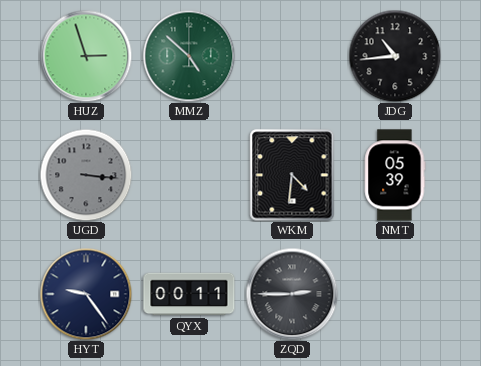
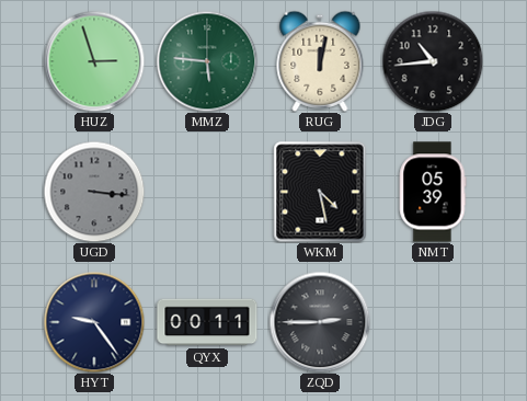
MMZ: 4:52 -> 5:46
RUG: none -> 12:02
WKM: 4:31 -> 4:28
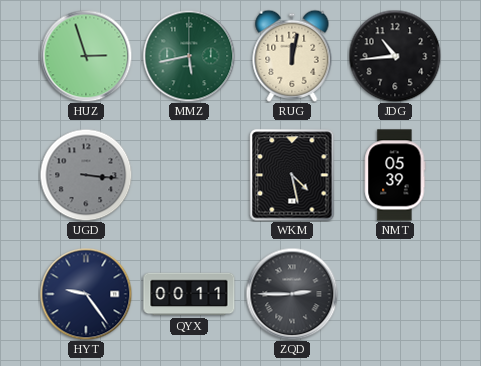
MMZ: 5:46 -> 5:43
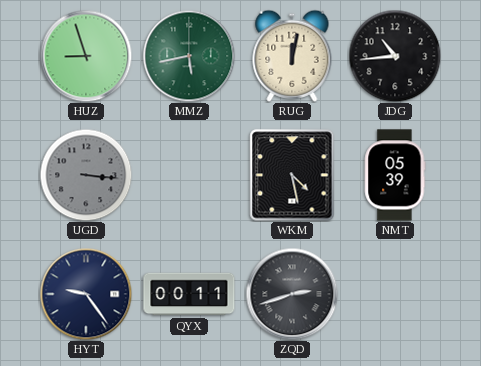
HUZ: 2:57 -> 8:57
ZQD: 2:45 -> 2:42
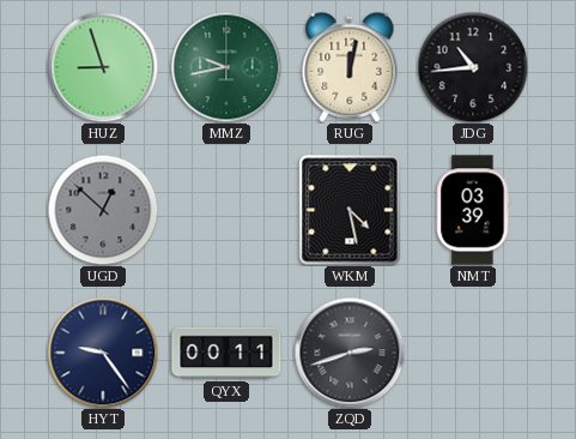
MMZ: 5:43 -> 9:43
UGD: 3:16 -> 12:52
NMT: 05:39 -> 03:39
